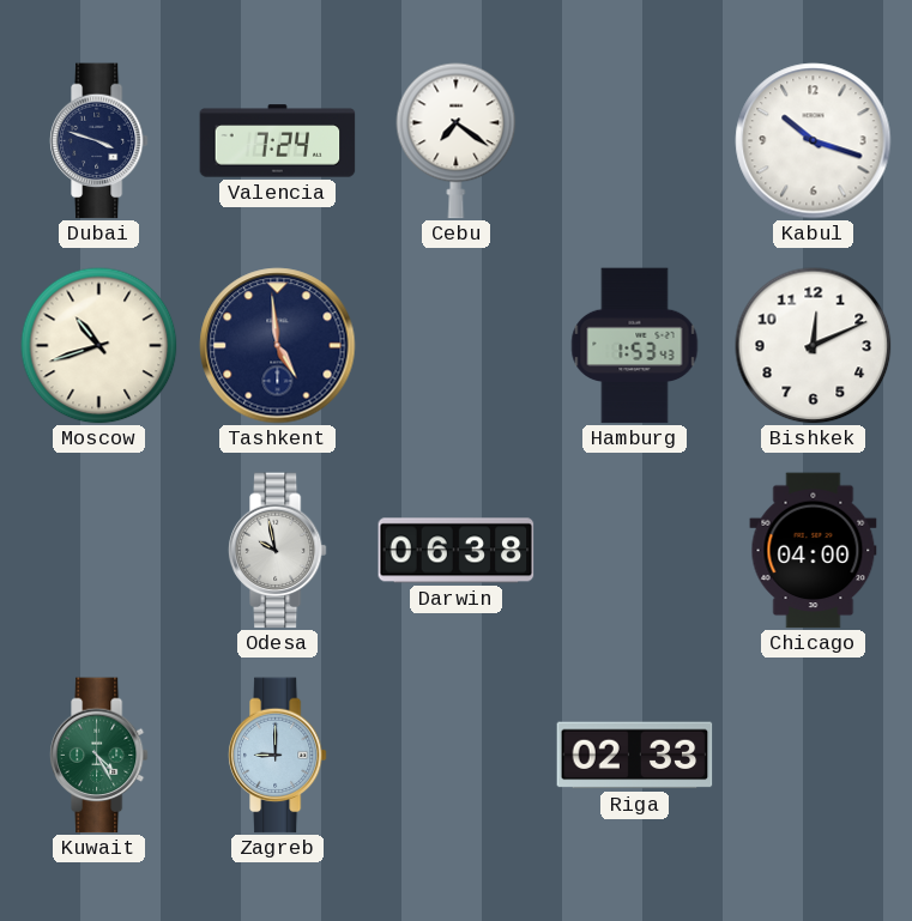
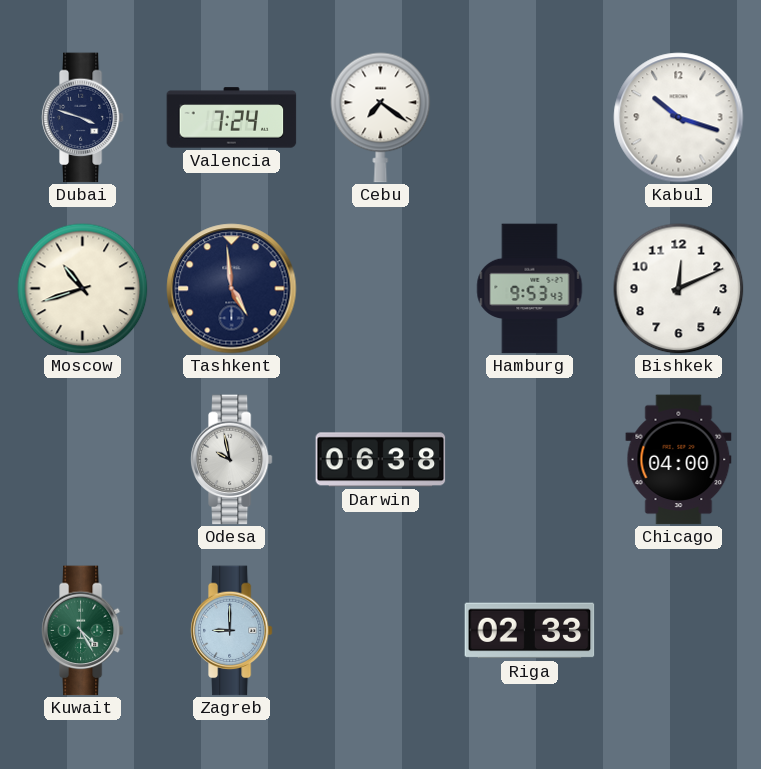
Hamburg: 1:53 -> 9:53
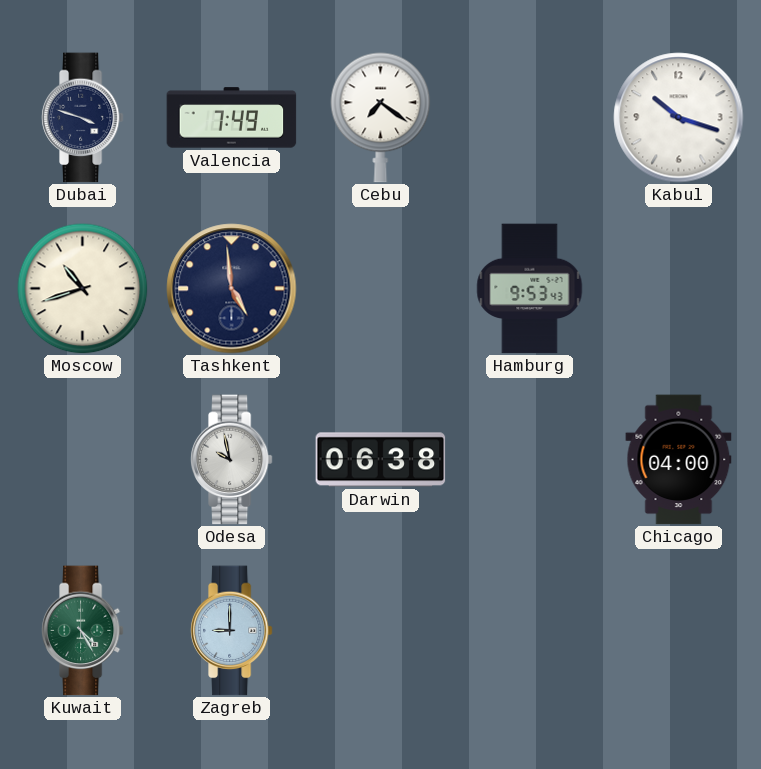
Valencia: 7:24 -> 7:49
Bishkek: 12:11 -> none
Riga: 02:33 -> none
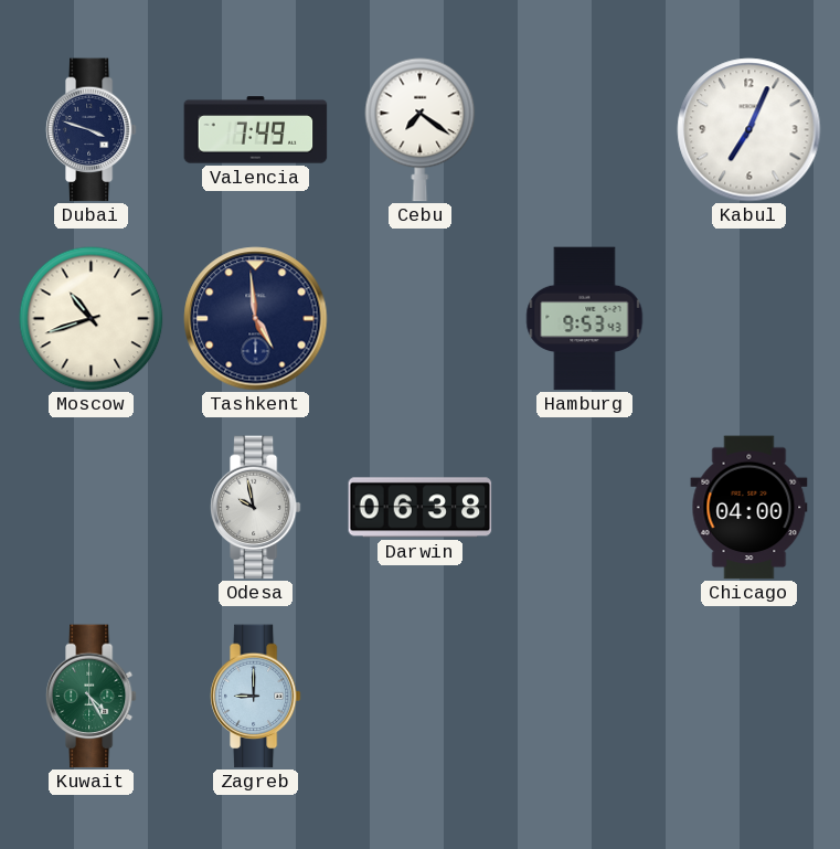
Kabul: 10:18 -> 7:04
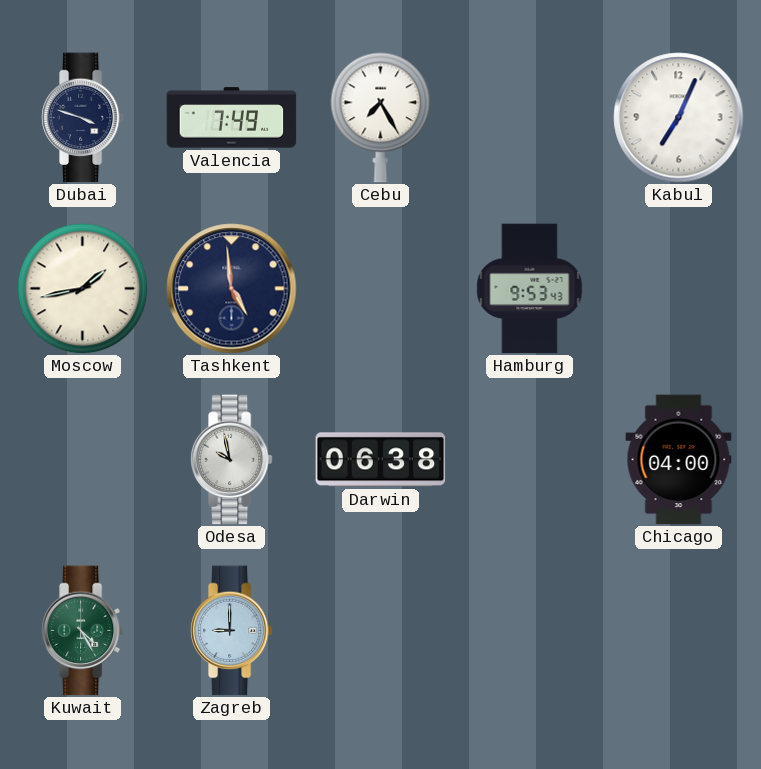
Cebu: 7:21 -> 7:25
Moscow: 10:42 -> 1:43
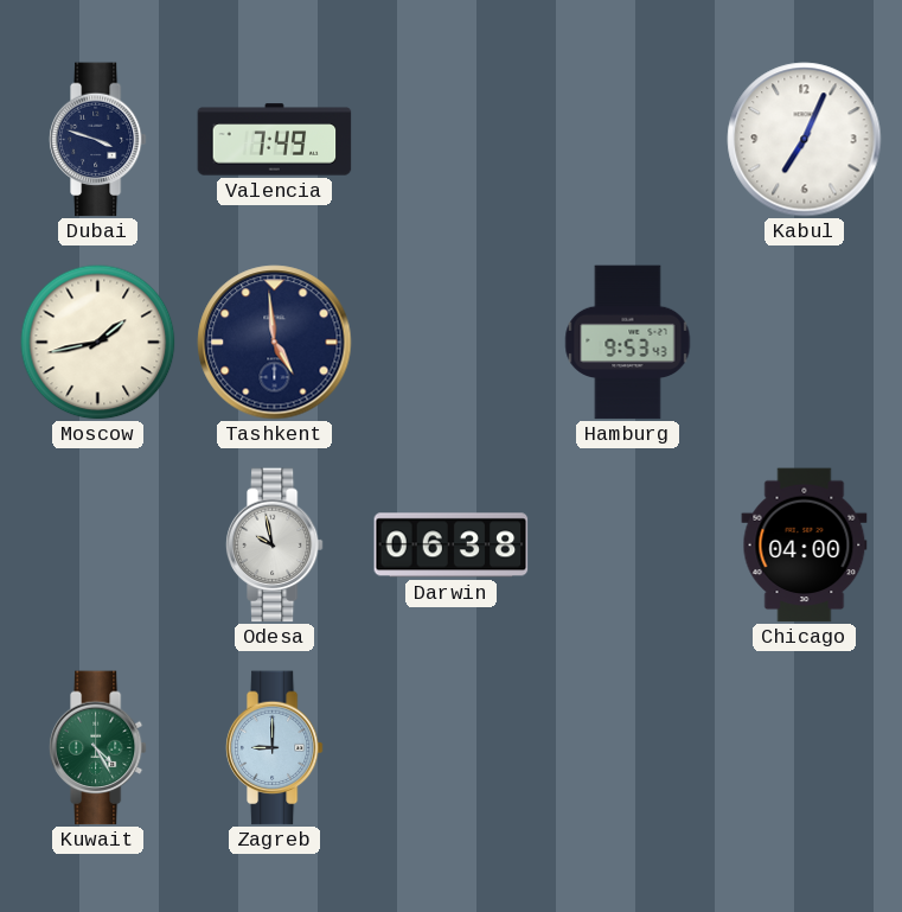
Cebu: 7:25 -> none
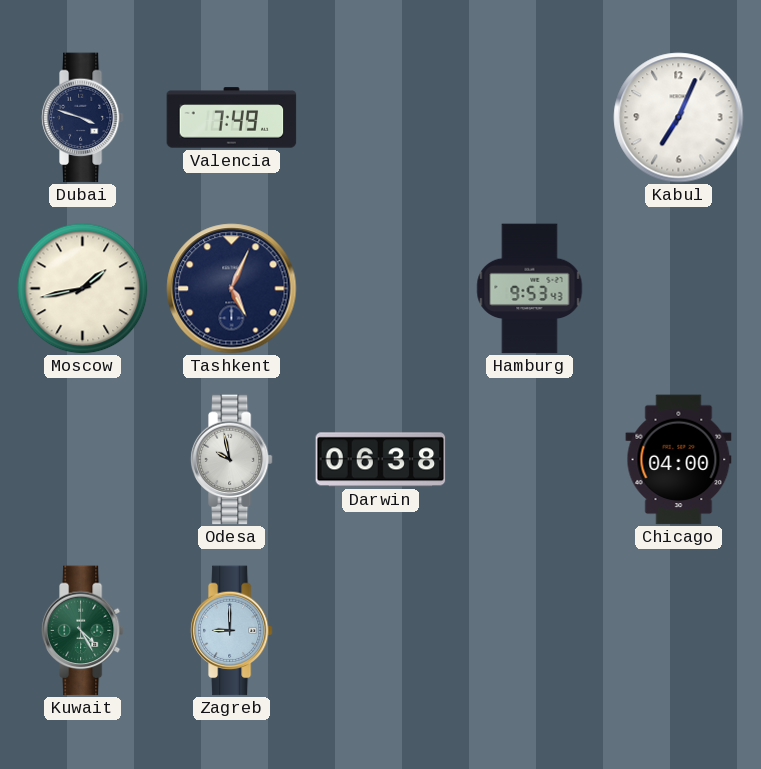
Tashkent: 4:59 -> 5:04
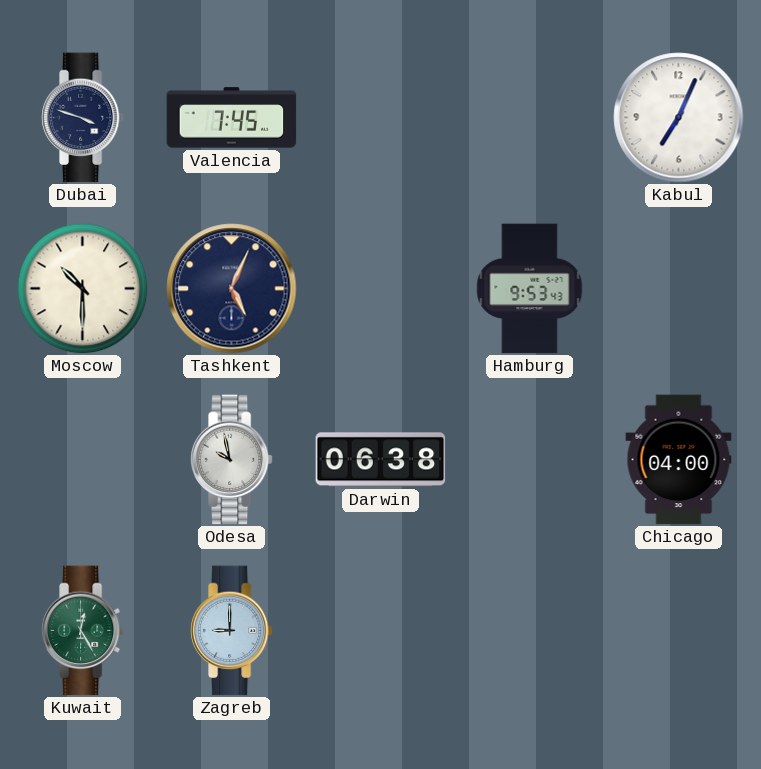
Valencia: 7:49 -> 7:45
Moscow: 1:43 -> 10:30
Kuwait: 4:25 -> 12:25
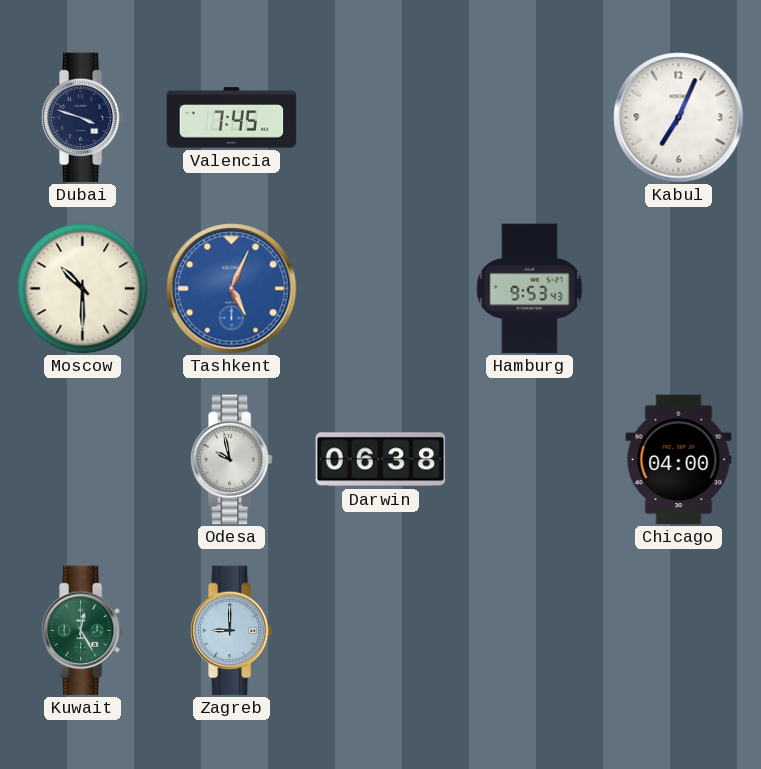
Tashkent dial: navy -> blue
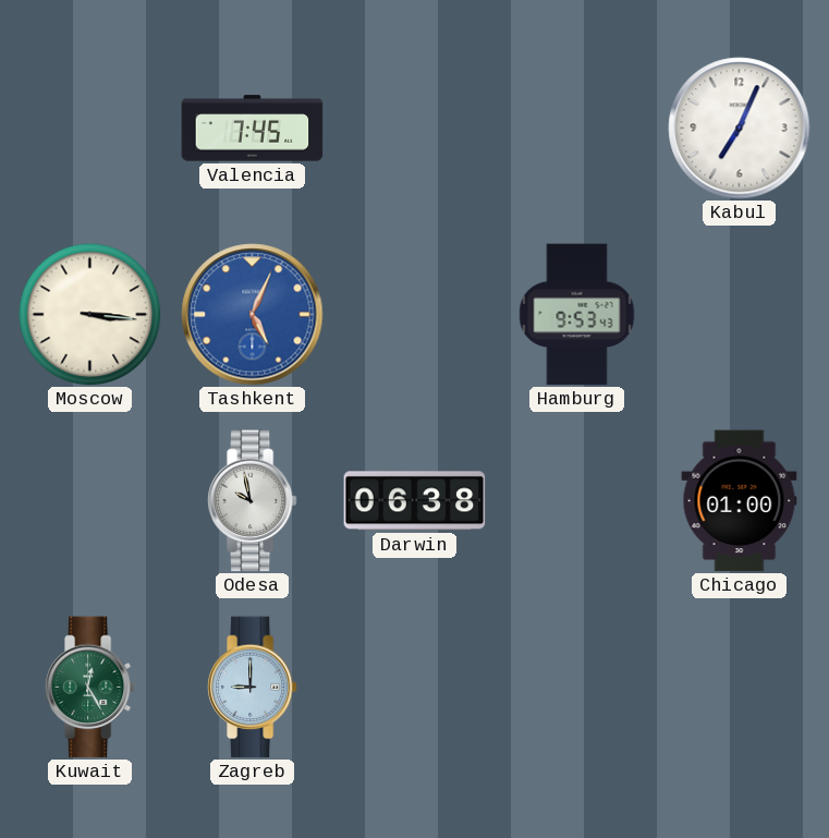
Dubai: 3:48 -> none
Moscow: 10:30 -> 3:16
Chicago: 04:00 -> 01:00
